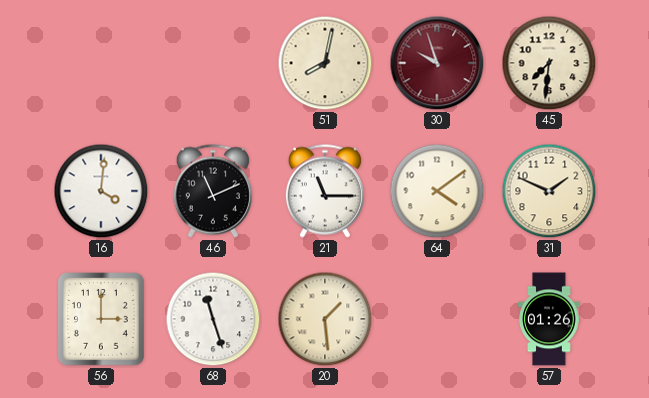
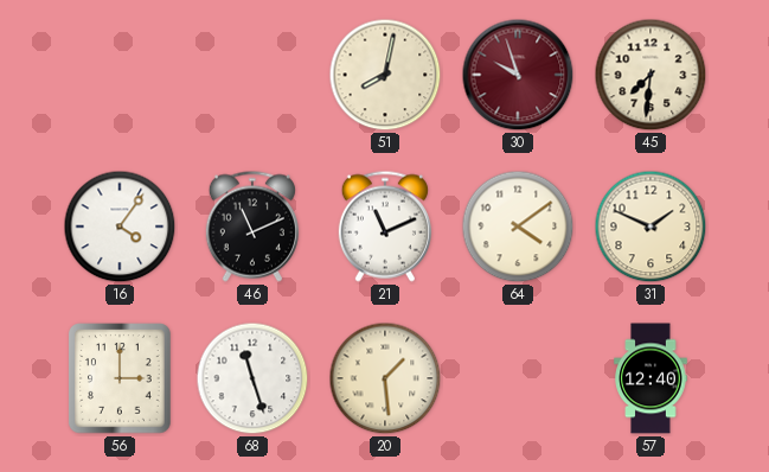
16: 4:01 -> 4:06
21: 11:15 -> 11:11
57: 01:26 -> 12:40
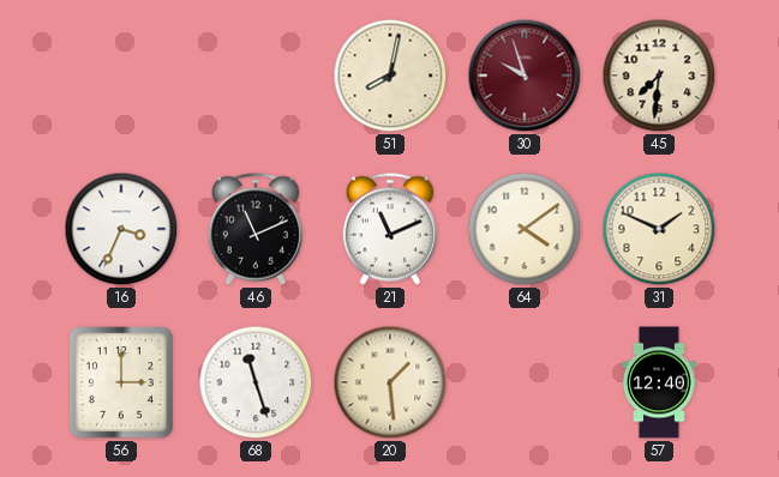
16: 4:06 -> 3:34
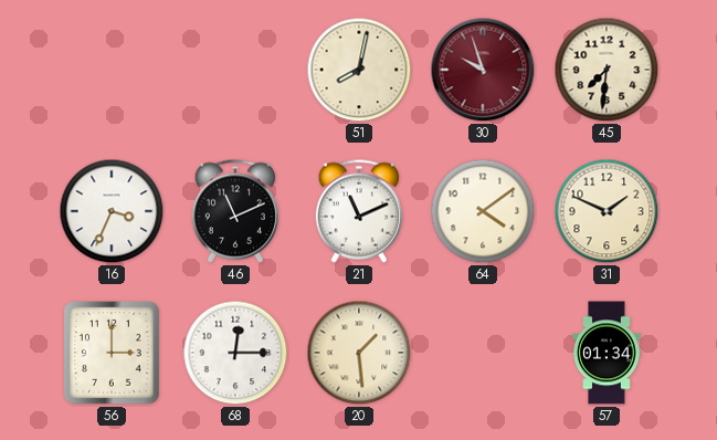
68: 11:27 -> 12:15
57: 12:40 -> 01:34
